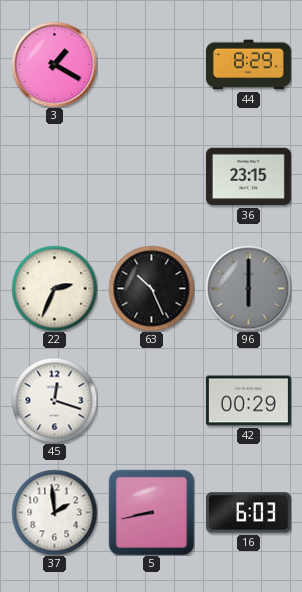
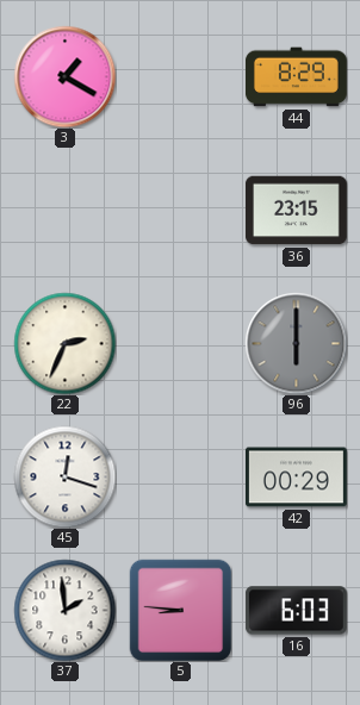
63: 10:26 -> none
5: 8:43 -> 8:46
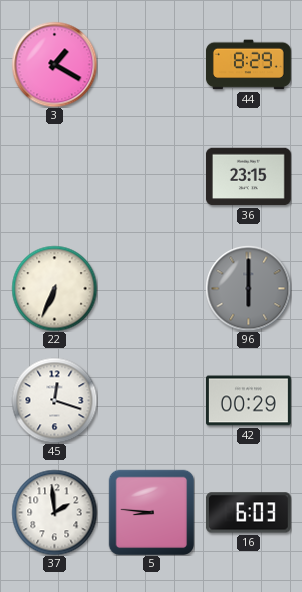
22: 2:34 -> 6:34
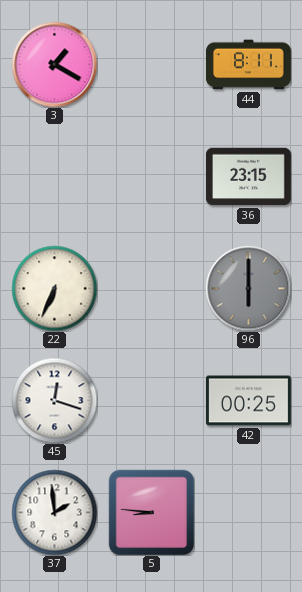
44: 8:29 -> 8:11
42: 00:29 -> 00:25
16: 6:03 -> none
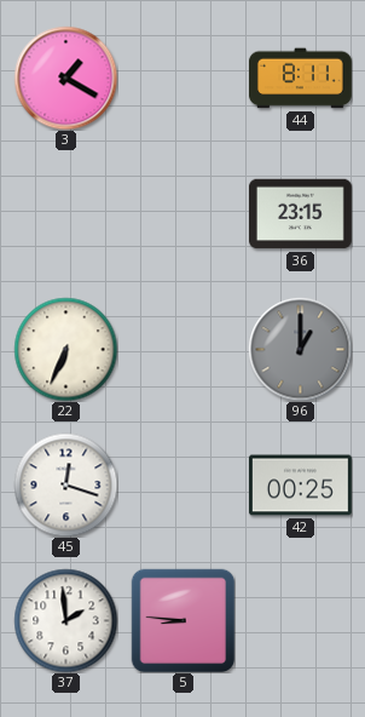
96: 6:00 -> 1:00
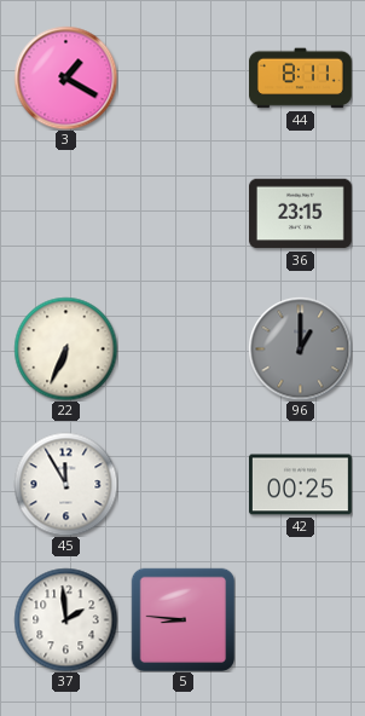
45: 12:18 -> 11:55
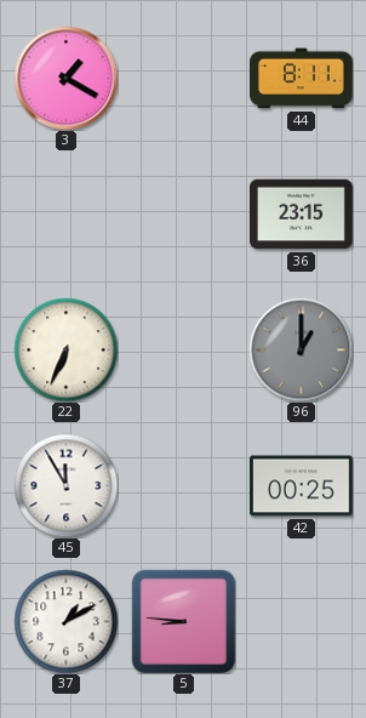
37: 1:59 -> 1:10
